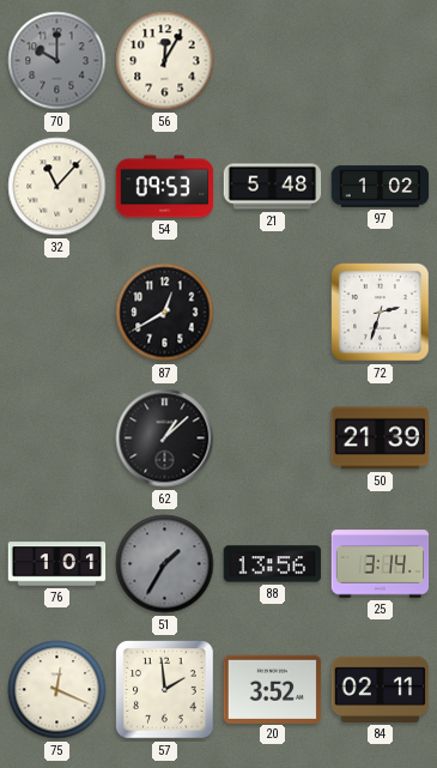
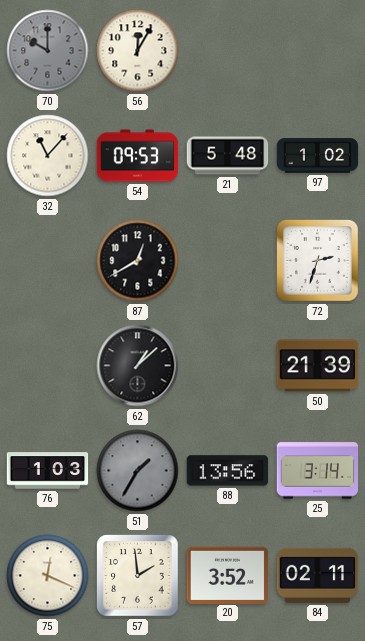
76: 1:01 -> 1:03
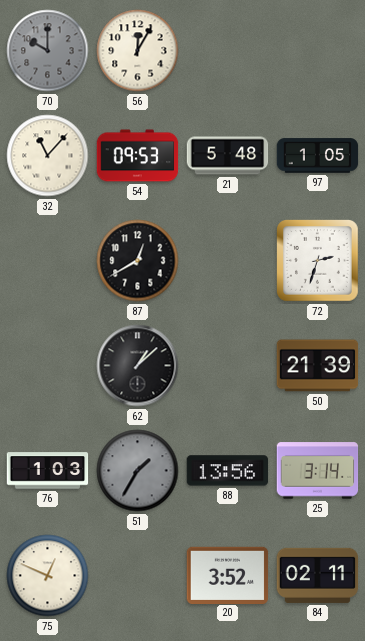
97: 1:02 -> 1:05
75: 12:19 -> 12:49
57: 1:59 -> none
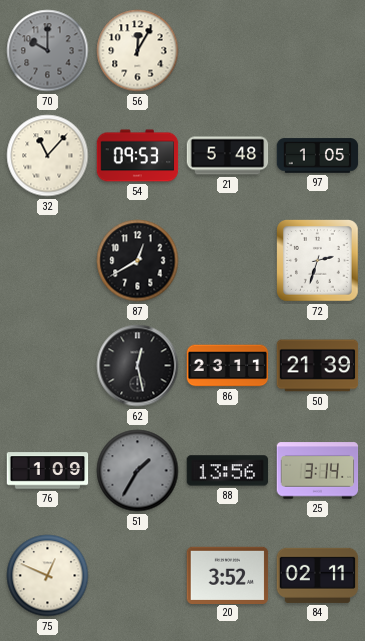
62: 1:08 -> 12:28
86: none -> 23:11
76: 1:03 -> 1:09
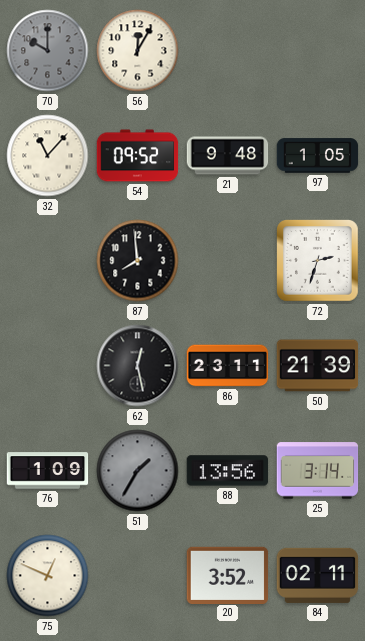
54: 09:53 -> 09:52
21: 5:48 -> 9:48
87: 12:40 -> 7:59
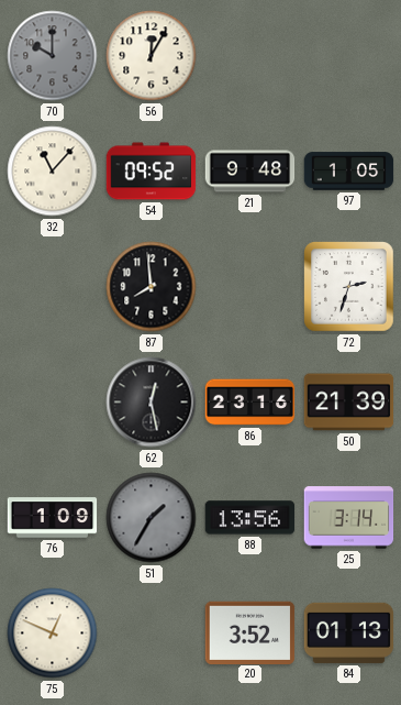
86: 23:11 -> 23:16
84: 02:11 -> 01:13
